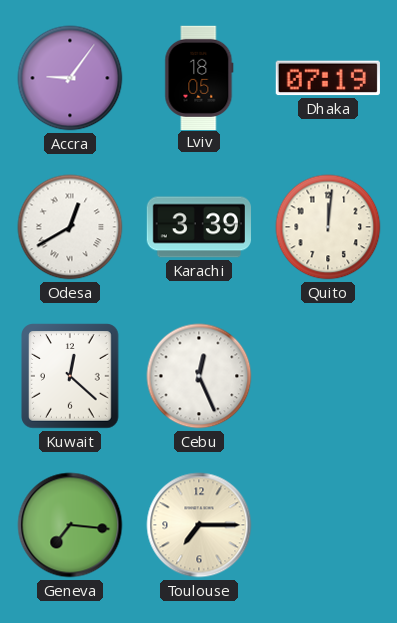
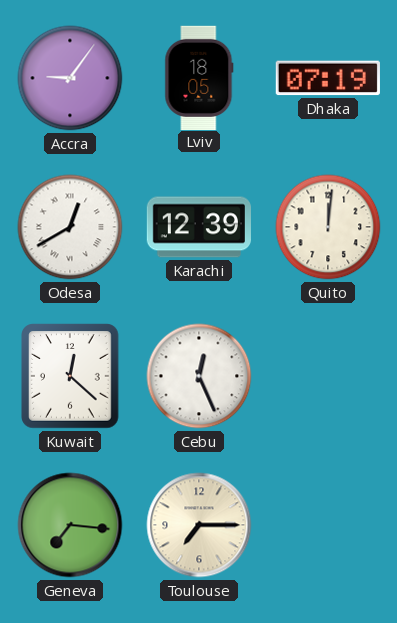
Karachi: 3:39 -> 12:39
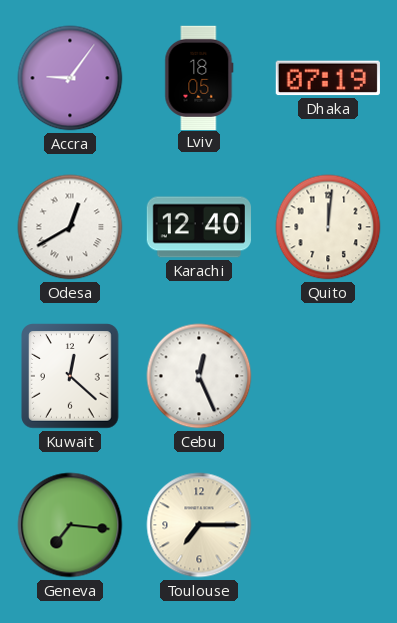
Karachi: 12:39 -> 12:40
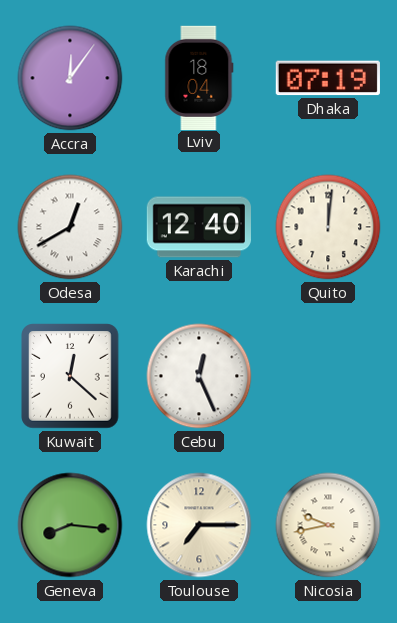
Accra: 9:06 -> 12:06
Lviv: 18:05 -> 18:04
Geneva: 7:16 -> 8:16
Nicosia: none -> 9:43
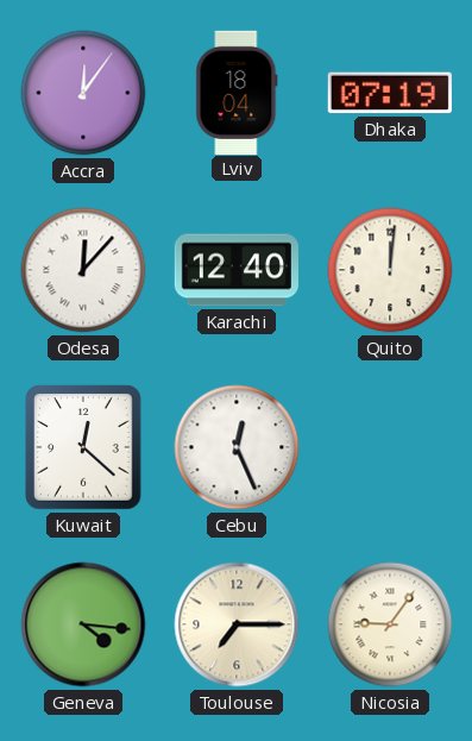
Odesa: 12:40 -> 12:07
Geneva: 8:16 -> 4:16
Nicosia: 9:43 -> 9:06
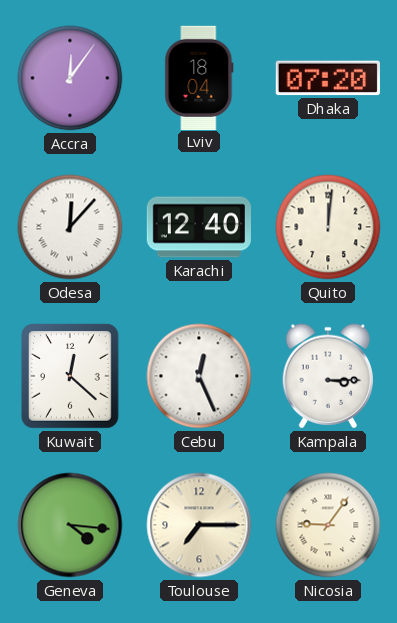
Dhaka: 07:19 -> 07:20
Kampala: none -> 3:15
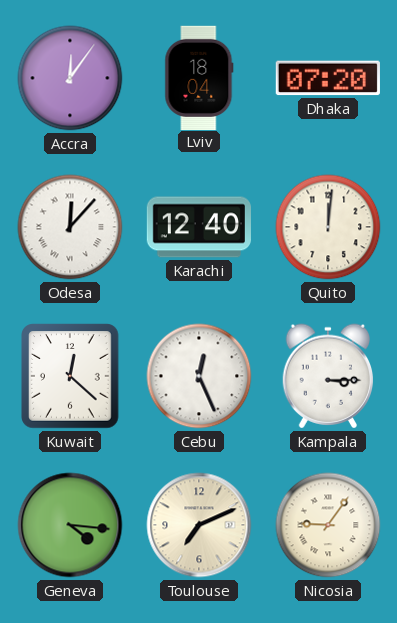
Toulouse: 7:15 -> 7:11
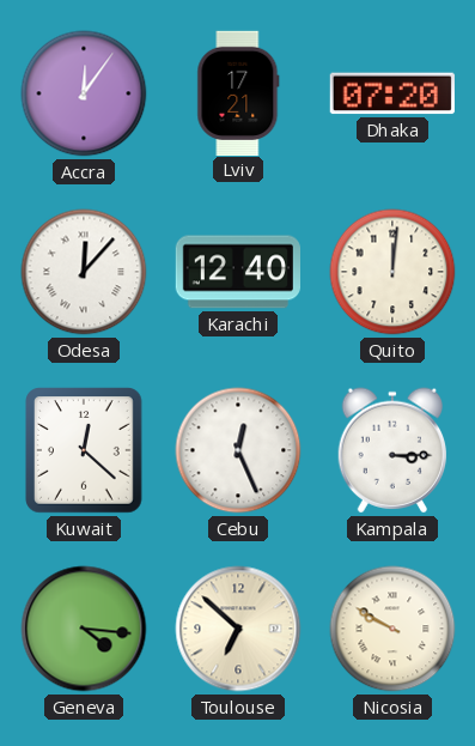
Lviv: 18:04 -> 17:21
Toulouse: 7:11 -> 6:52
Nicosia: 9:06 -> 9:50
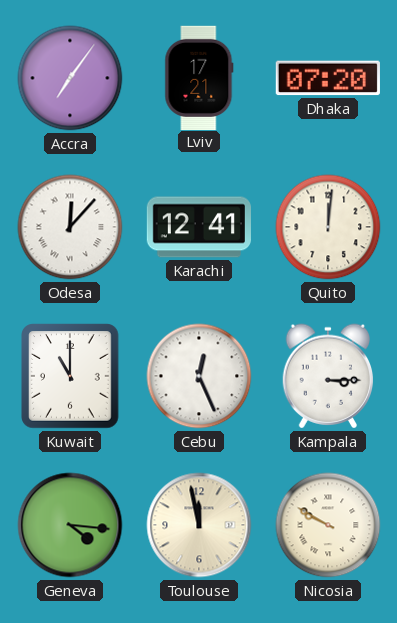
Accra: 12:06 -> 7:06
Karachi: 12:40 -> 12:41
Kuwait: 12:22 -> 11:00
Toulouse: 6:52 -> 11:58
